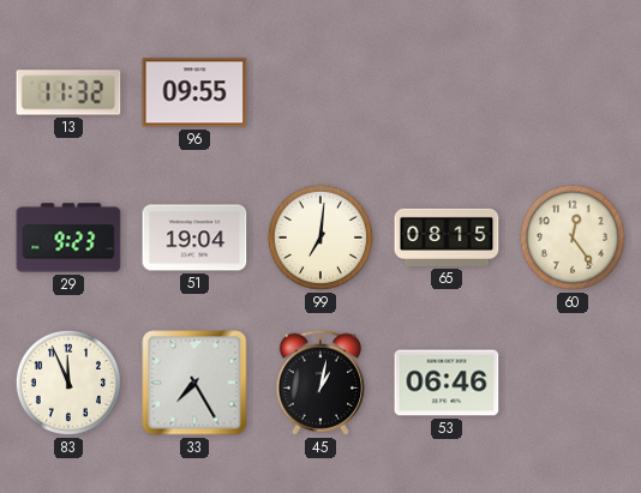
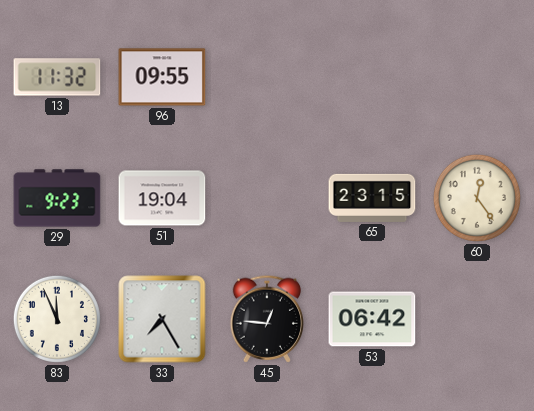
99: 7:01 -> none
65: 08:15 -> 23:15
45: 1:02 -> 12:46
53: 06:46 -> 06:42
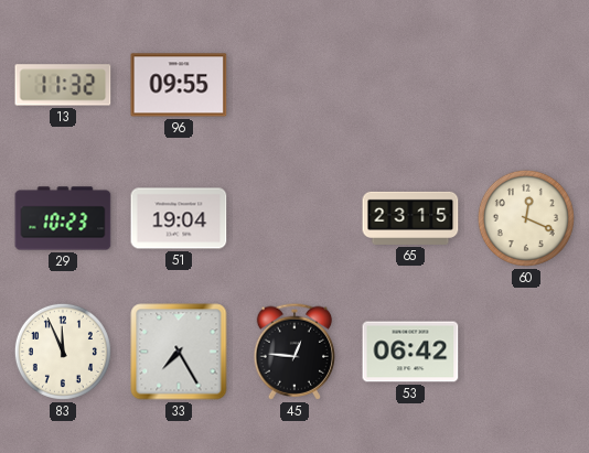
29: 9:23 -> 10:23
60: 12:24 -> 12:19
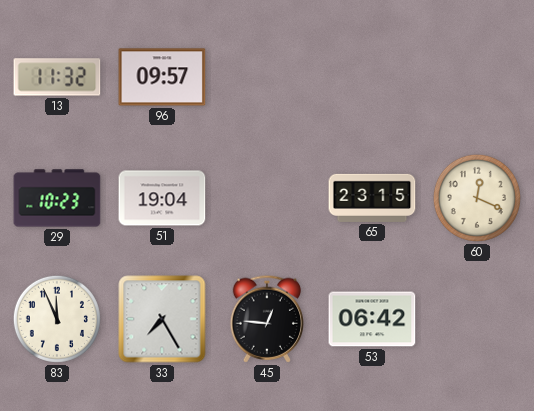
96: 09:55 -> 09:57
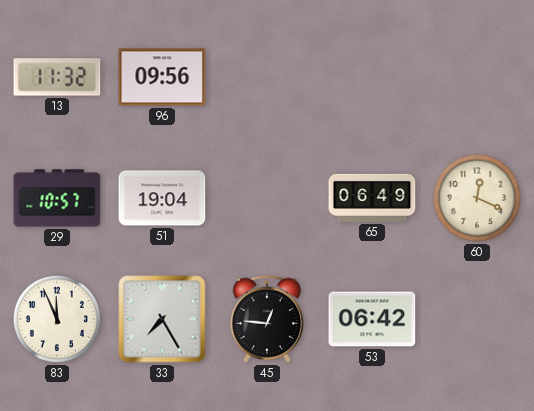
96: 09:57 -> 09:56
29: 10:23 -> 10:57
65: 23:15 -> 06:49
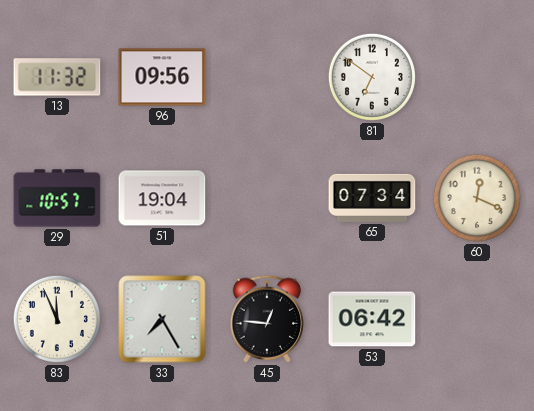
81: none -> 6:51
65: 06:49 -> 07:34
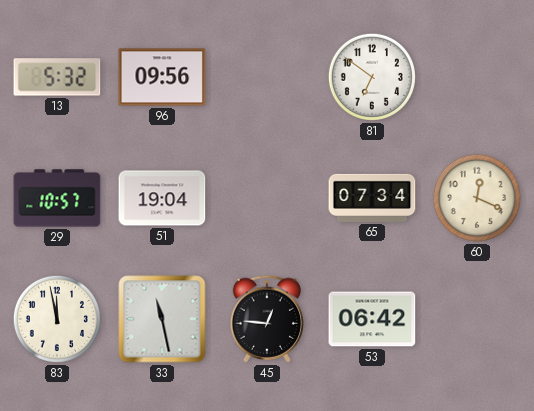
13: 11:32 -> 5:32
83: 11:56 -> 11:58
33: 7:25 -> 11:28
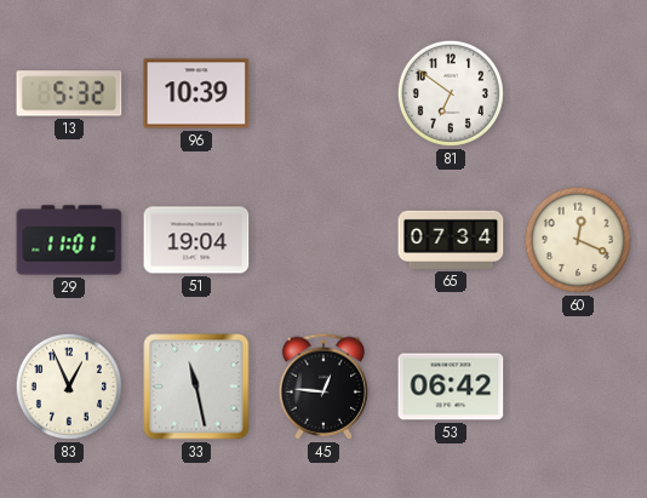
96: 09:56 -> 10:39
29: 10:57 -> 11:01
83: 11:58 -> 12:56
